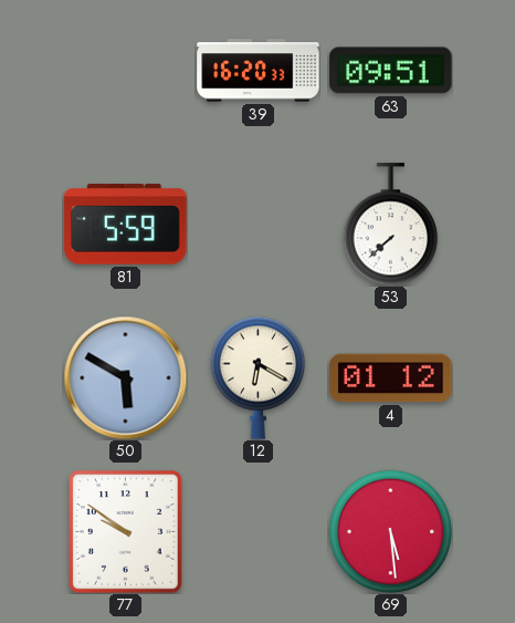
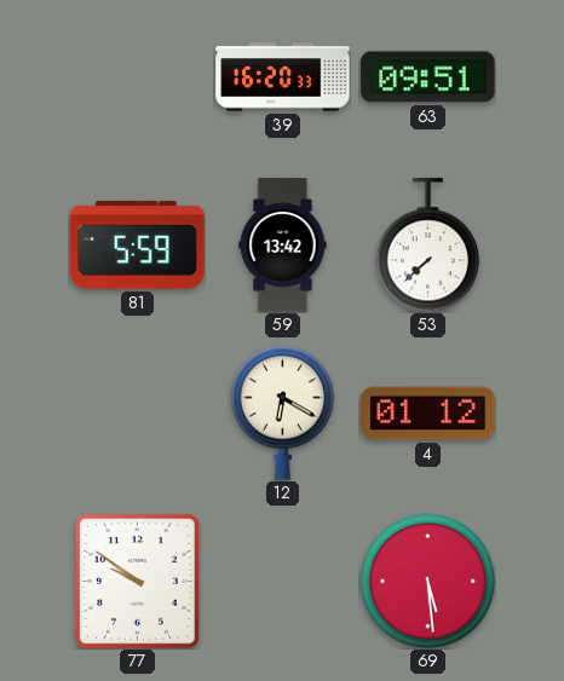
59: none -> 13:42
50: 5:50 -> none
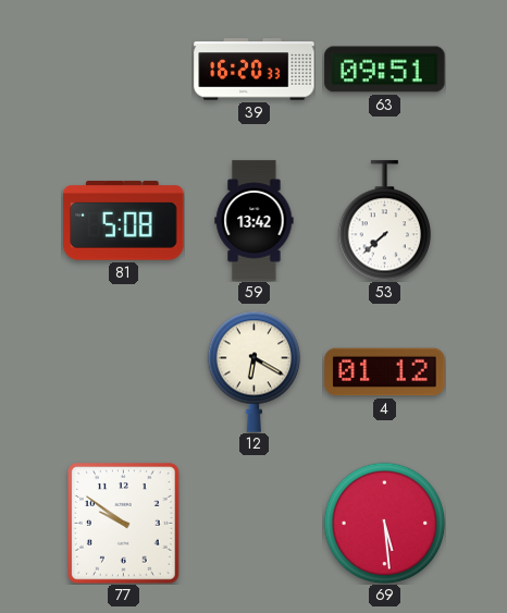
81: 5:59 -> 5:08
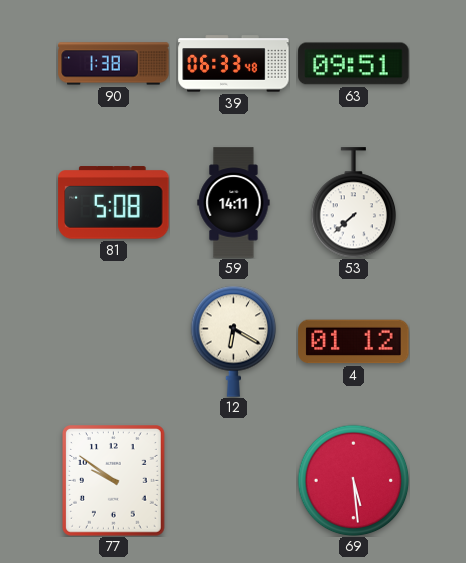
90: none -> 1:38
39: 16:20 -> 06:33
59: 13:42 -> 14:11
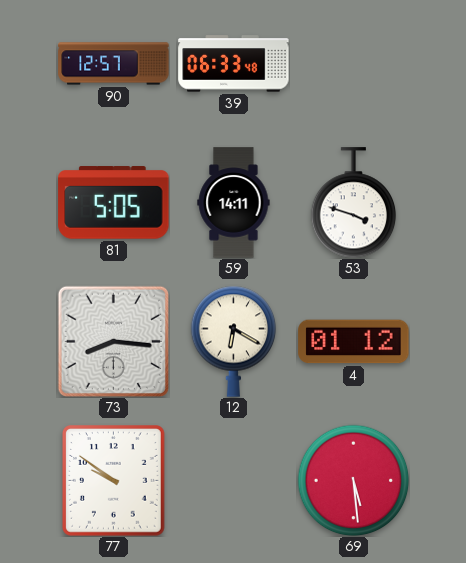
90: 1:38 -> 12:57
63: 09:51 -> none
81: 5:08 -> 5:05
53: 7:38 -> 3:48
73: none -> 8:16
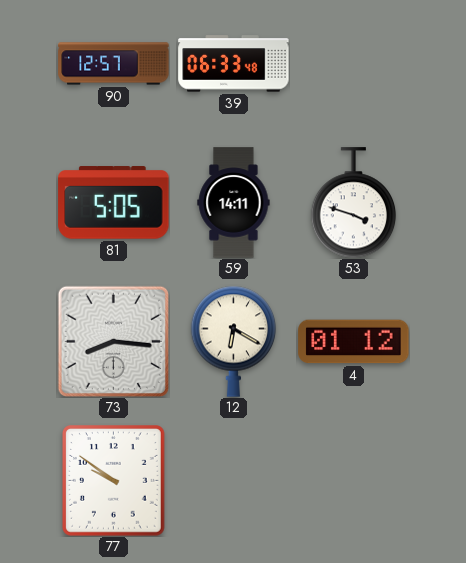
69: 5:29 -> none
